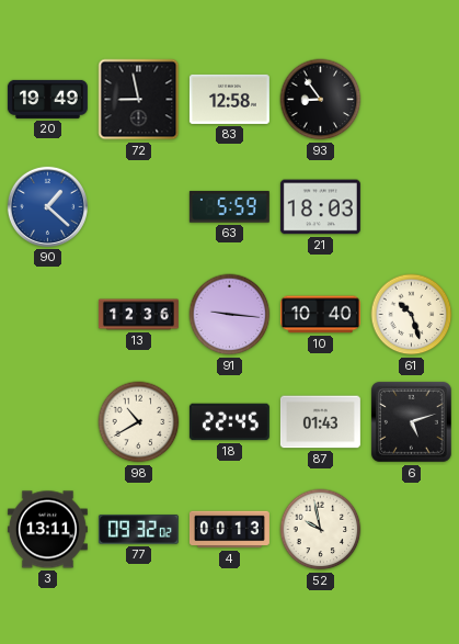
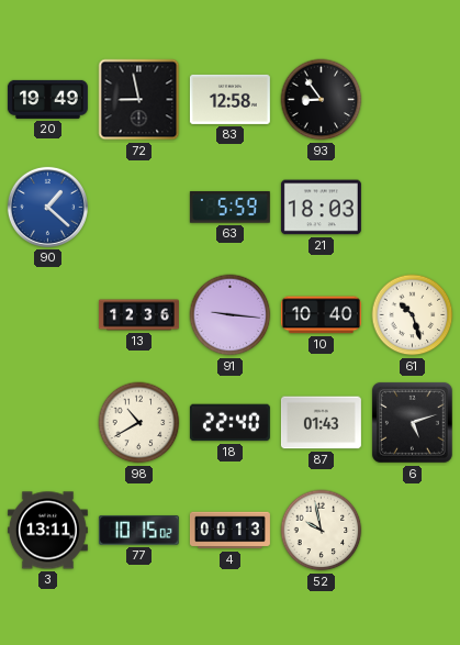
18: 22:45 -> 22:40
77: 09:32 -> 10:15
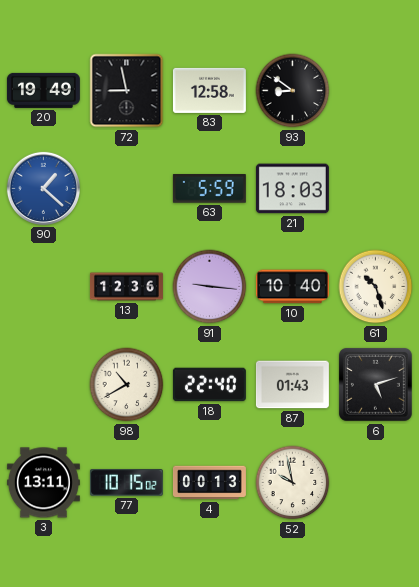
93: 8:54 -> 8:51
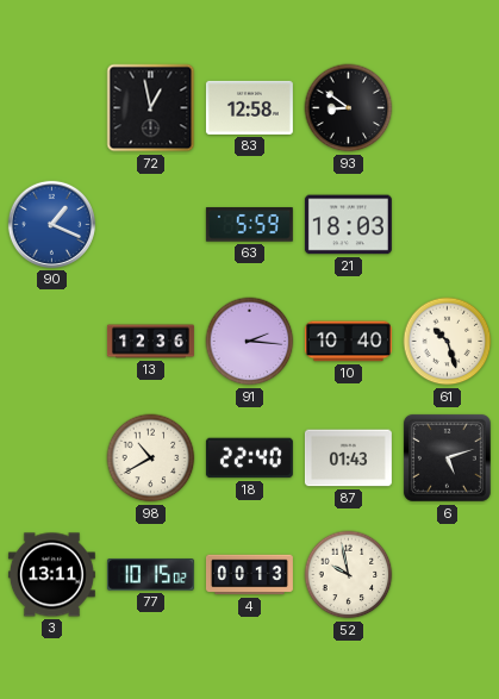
20: 19:49 -> none
72: 8:58 -> 12:58
90: 1:22 -> 1:19
91: 9:16 -> 2:16
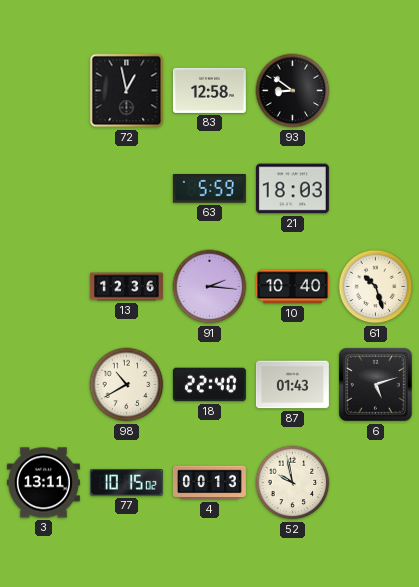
90: 1:19 -> none
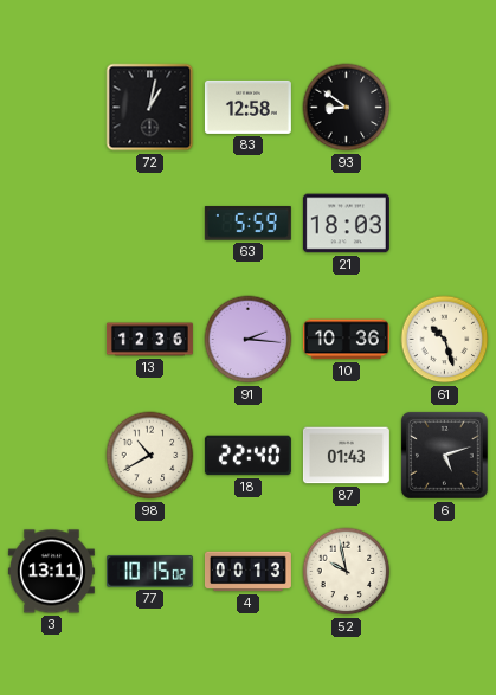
72: 12:58 -> 1:02
10: 10:40 -> 10:36
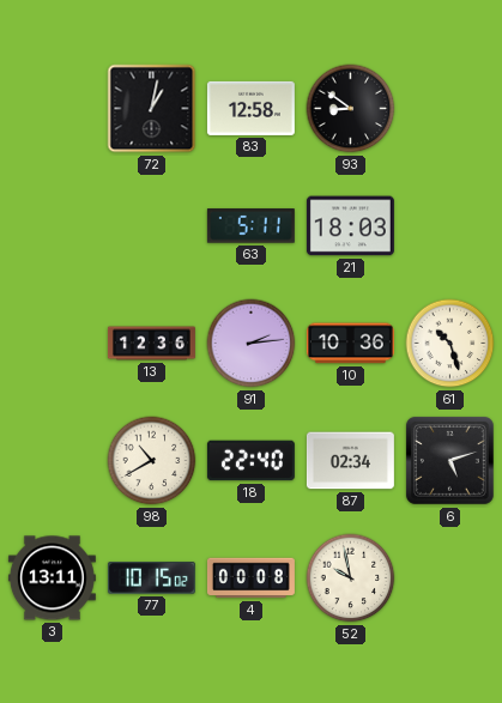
63: 5:59 -> 5:11
91: 2:16 -> 2:14
87: 01:43 -> 02:34
4: 00:13 -> 00:08
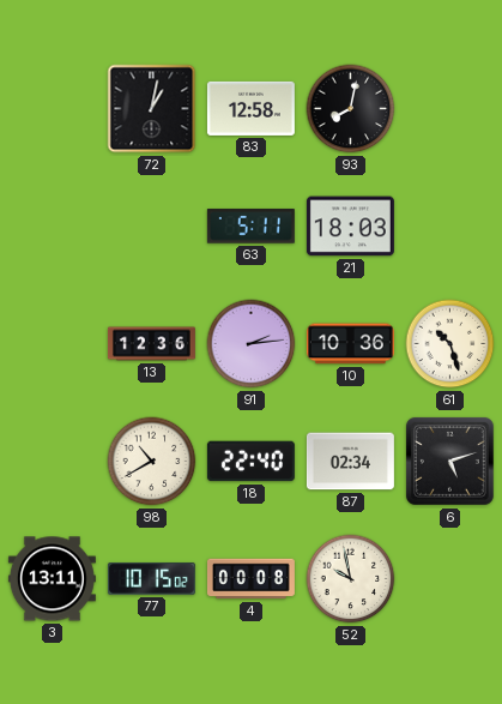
93: 8:51 -> 8:02
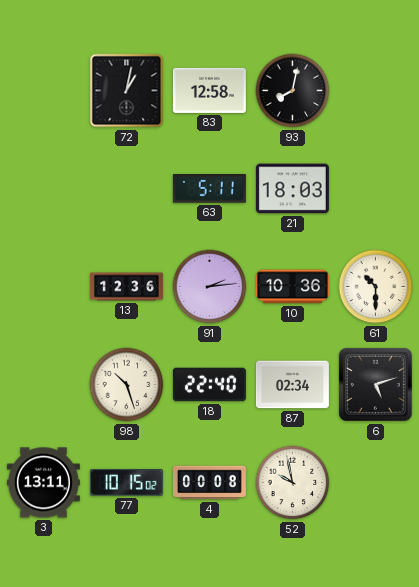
61: 10:27 -> 10:30
98: 10:40 -> 10:27
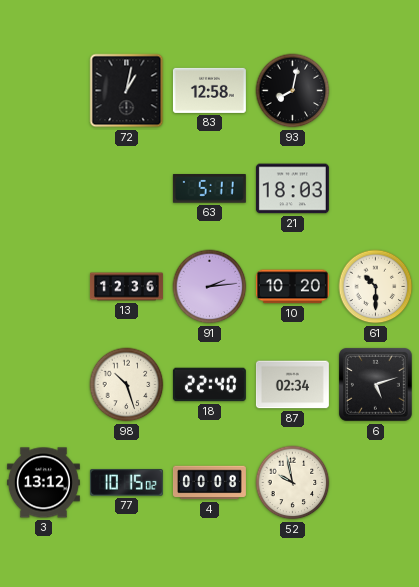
10: 10:36 -> 10:20
3: 13:11 -> 13:12
